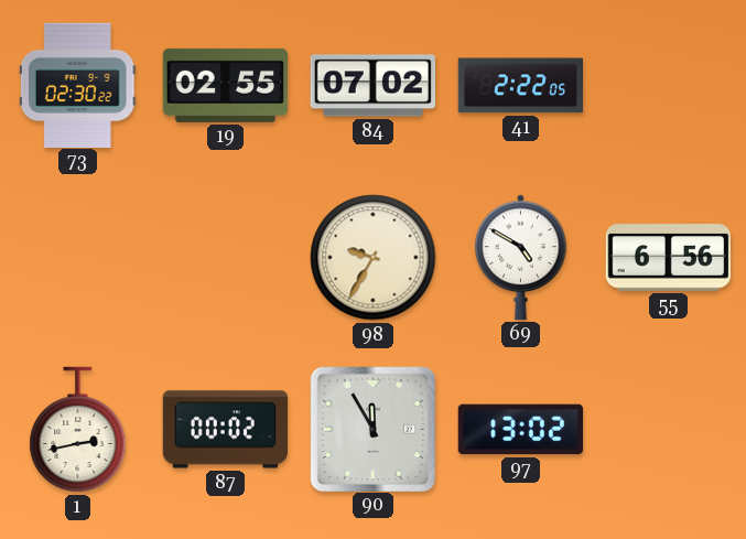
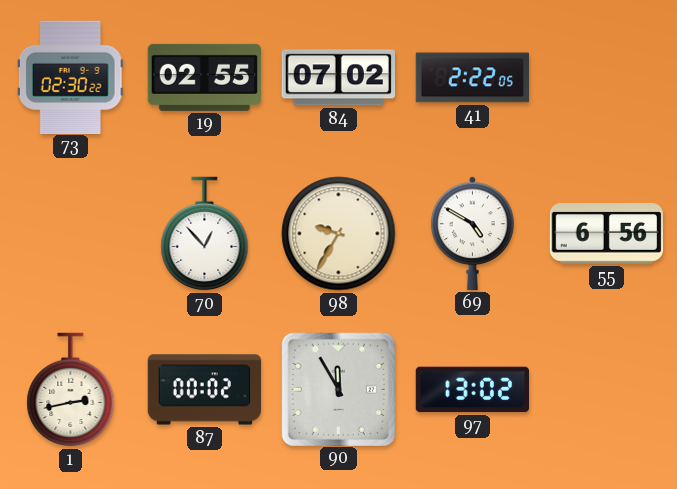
70: none -> 12:53
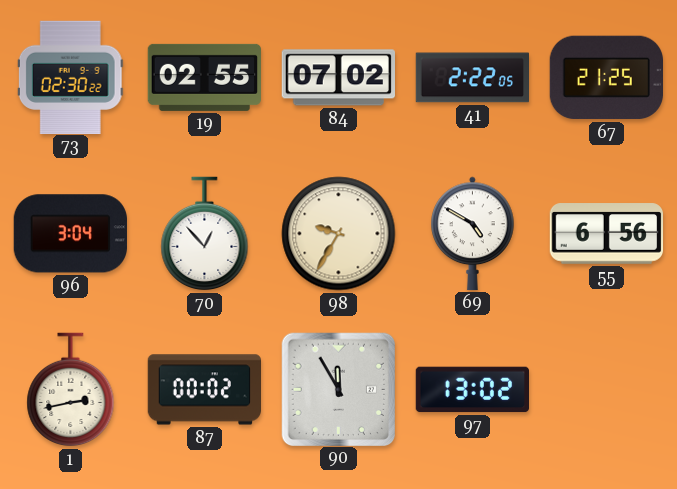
67: none -> 21:25
96: none -> 3:04
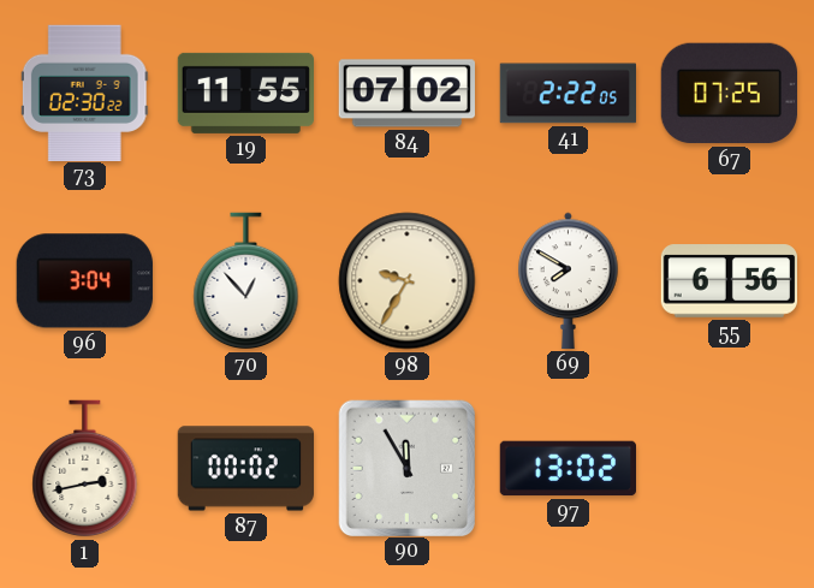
19: 02:55 -> 11:55
67: 21:25 -> 07:25
69: 4:50 -> 7:50
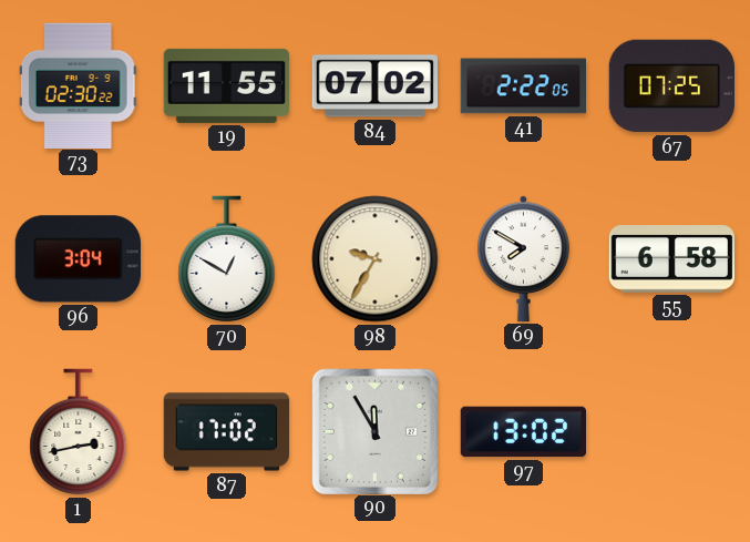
70: 12:53 -> 12:50
55: 6:56 -> 6:58
87: 00:02 -> 17:02
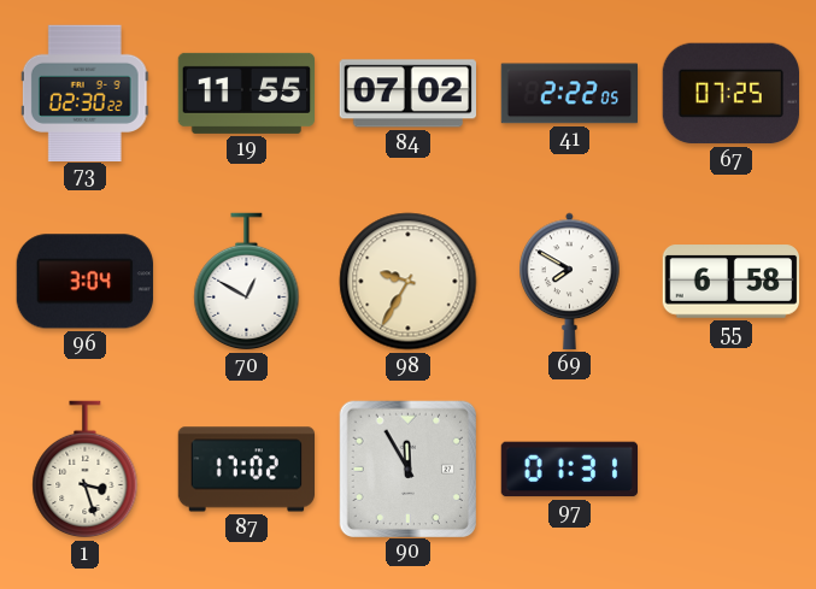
1: 2:43 -> 3:27
97: 13:02 -> 01:31
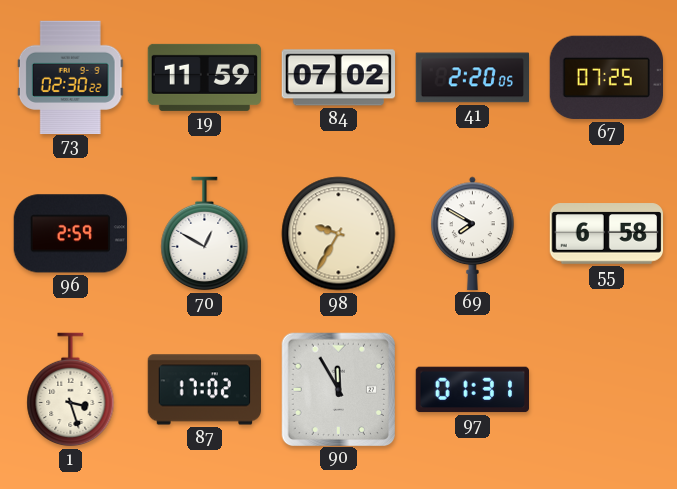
19: 11:55 -> 11:59
41: 2:22 -> 2:20
96: 3:04 -> 2:59
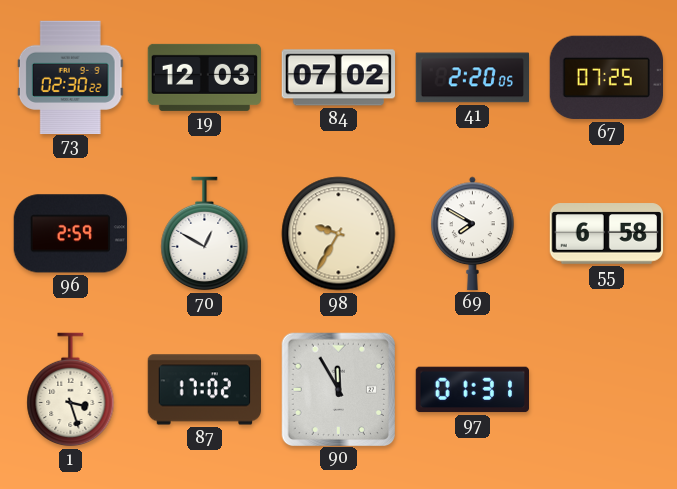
19: 11:59 -> 12:03
